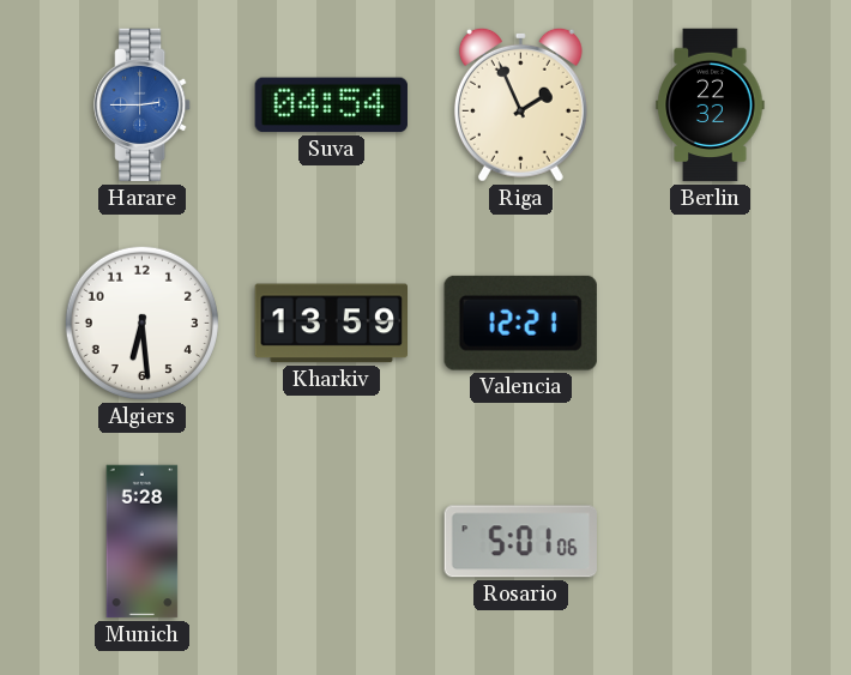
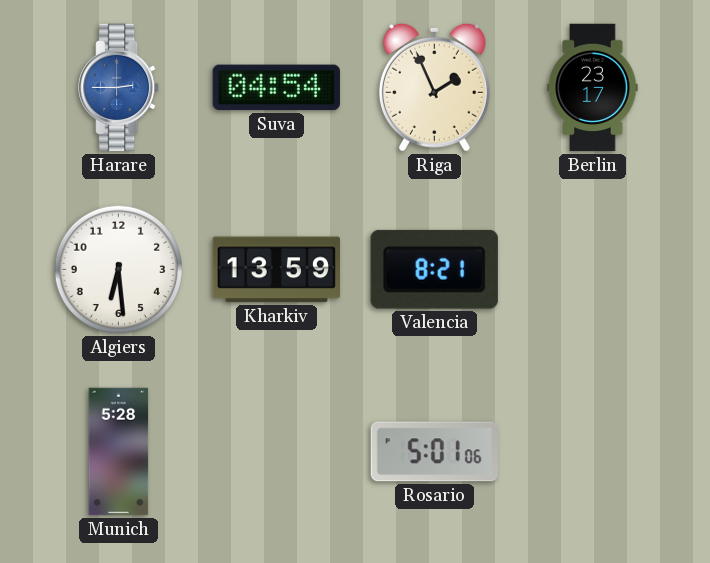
Berlin: 22:32 -> 23:17
Valencia: 12:21 -> 8:21
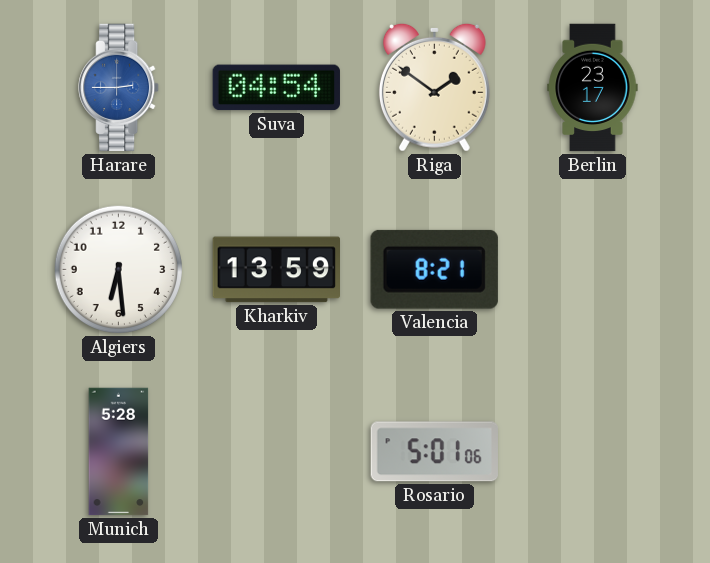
Riga: 1:56 -> 1:51
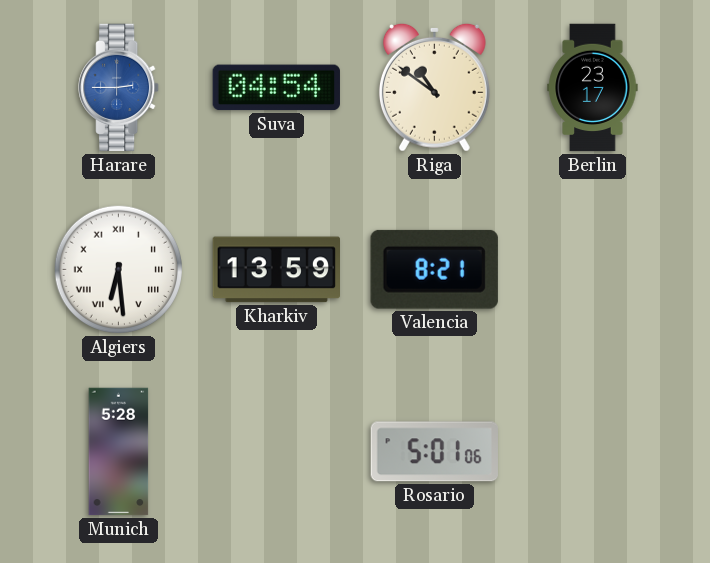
Riga: 1:51 -> 10:51
Algiers numerals: Arabic -> Roman
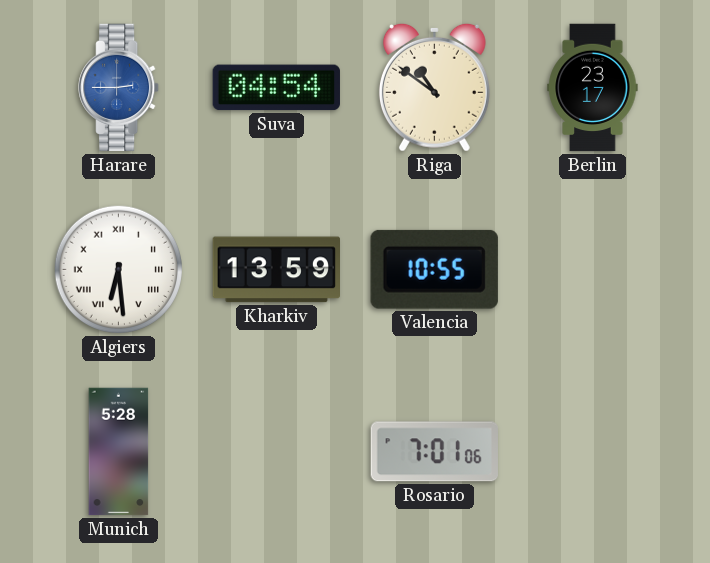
Valencia: 8:21 -> 10:55
Rosario: 5:01 -> 7:01
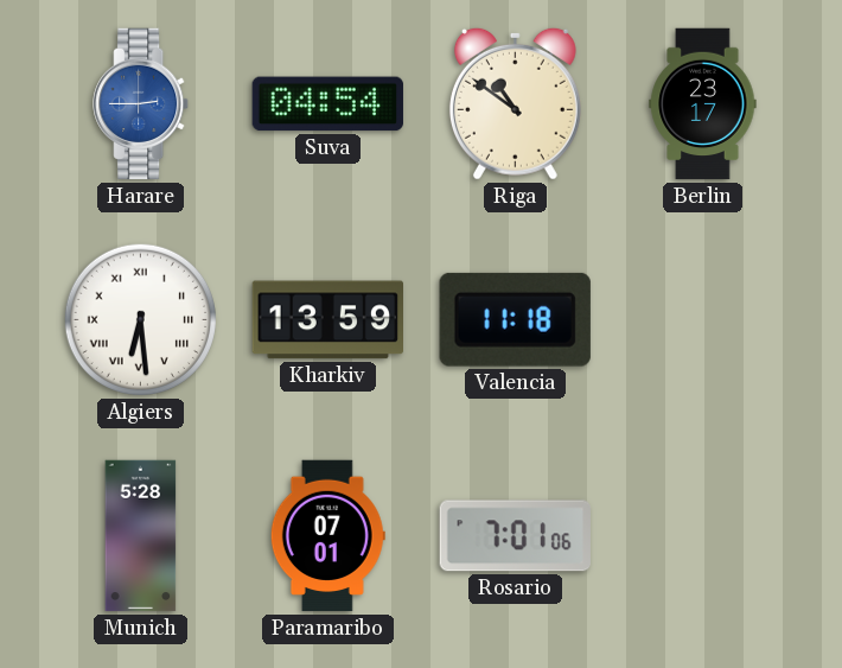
Valencia: 10:55 -> 11:18
Paramaribo: none -> 07:01
